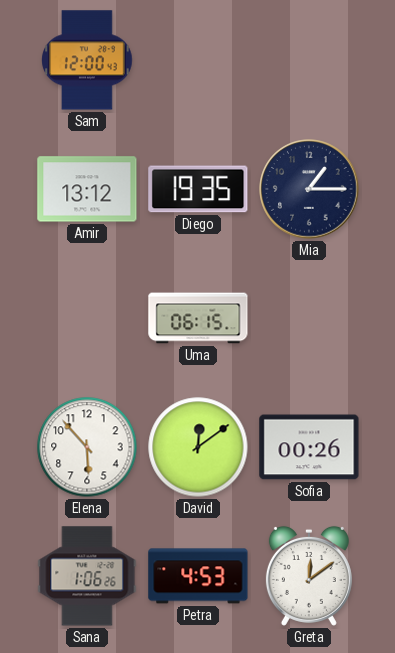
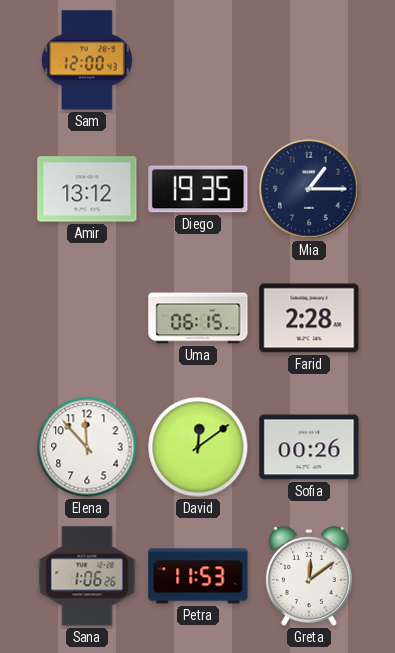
Farid: none -> 2:28
Elena: 5:53 -> 11:53
Petra: 4:53 -> 11:53
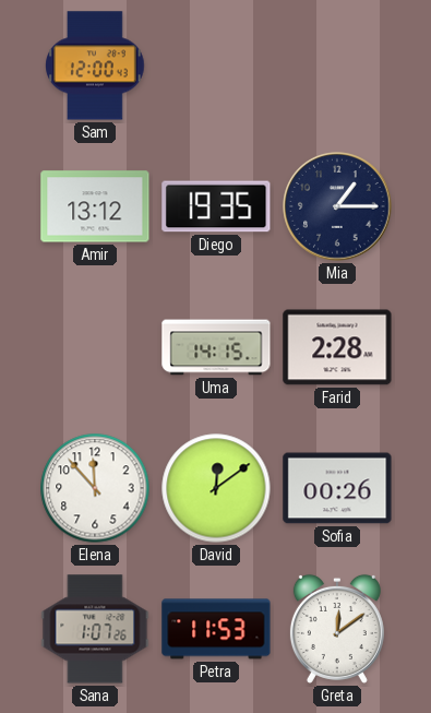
Uma: 06:15 -> 14:15
Sana: 1:06 -> 1:07
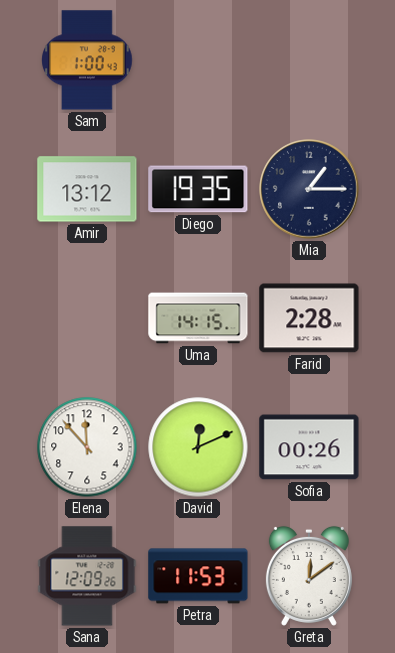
Sam: 12:00 -> 1:00
David: 12:09 -> 12:11
Sana: 1:07 -> 12:09
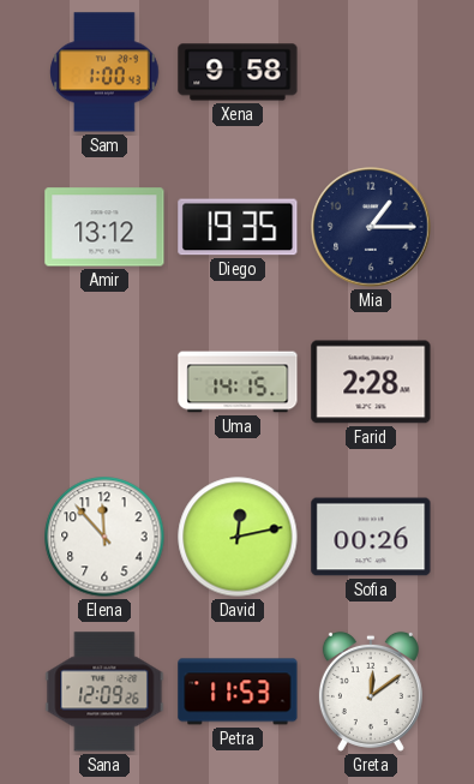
Xena: none -> 9:58
David: 12:11 -> 12:13
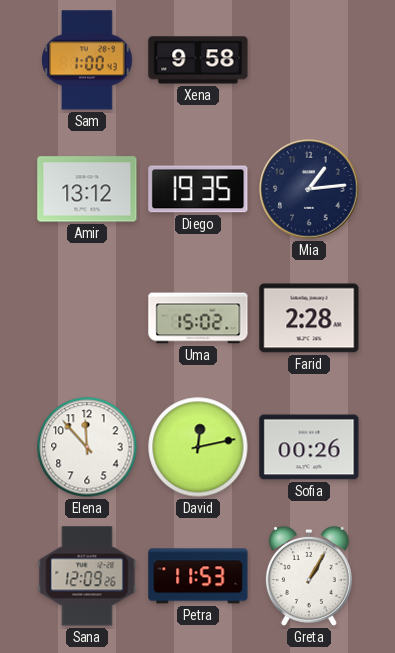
Mia: 1:15 -> 1:14
Uma: 14:15 -> 15:02
Greta: 12:09 -> 1:05
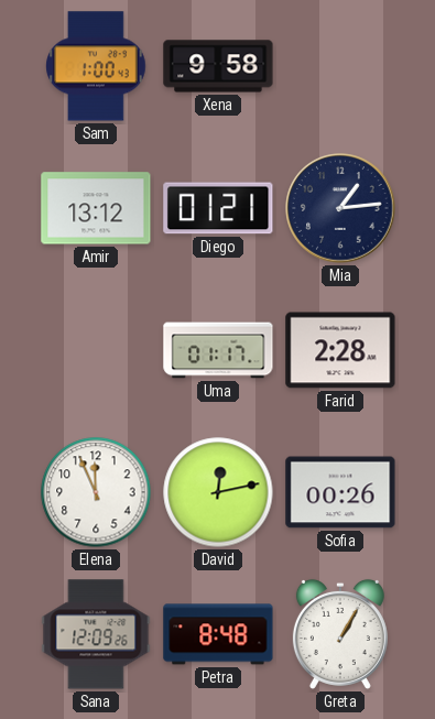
Diego: 19:35 -> 01:21
Uma: 15:02 -> 01:17
Elena: 11:53 -> 11:56
Petra: 11:53 -> 8:48
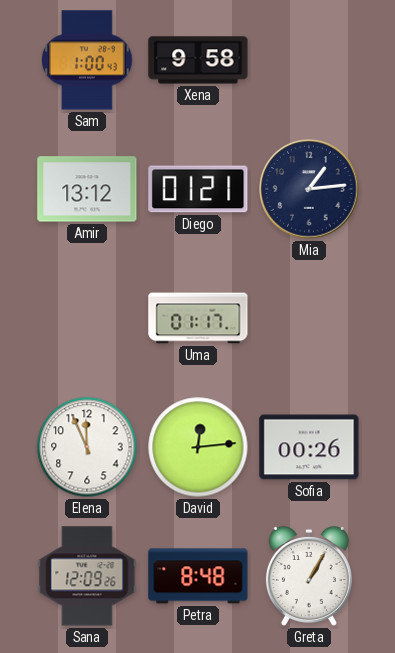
Farid: 2:28 -> none
David: 12:13 -> 12:14
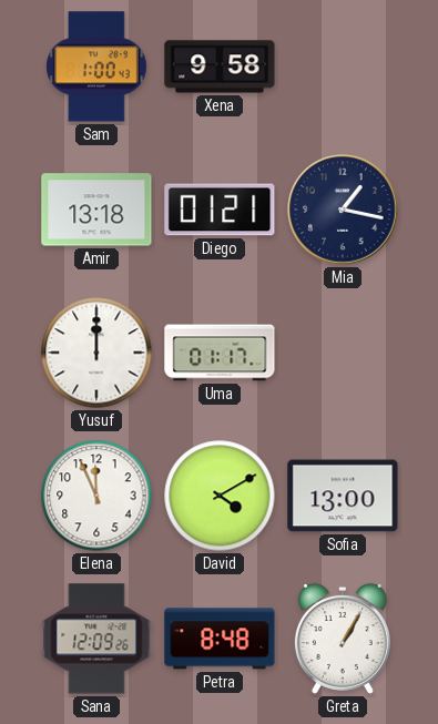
Amir: 13:12 -> 13:18
Mia: 1:14 -> 1:17
Yusuf: none -> 12:00
David: 12:14 -> 4:10
Sofia: 00:26 -> 13:00
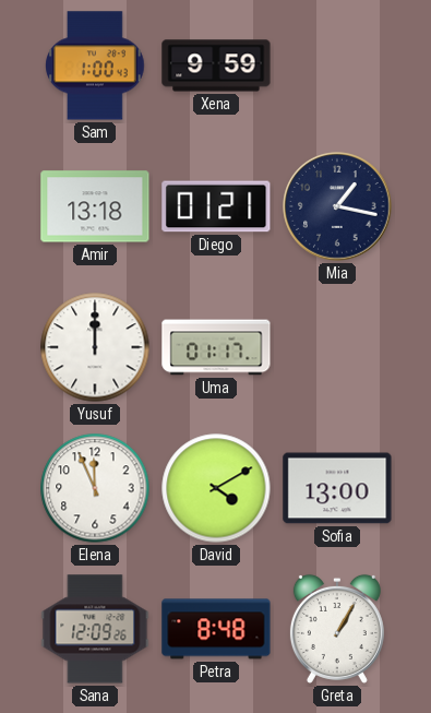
Xena: 9:58 -> 9:59
